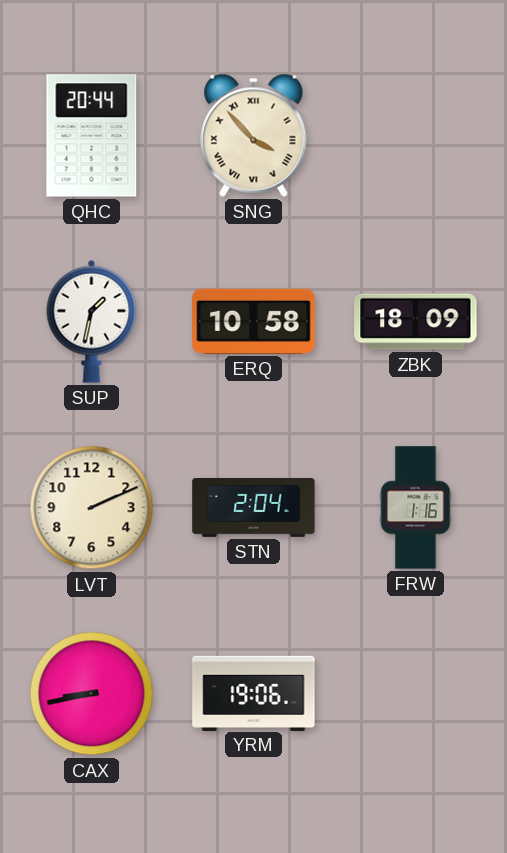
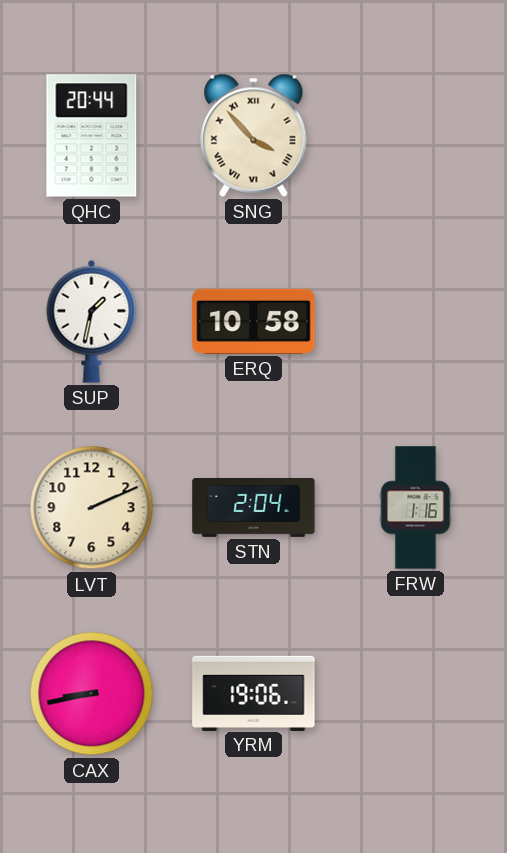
ZBK: 18:09 -> none
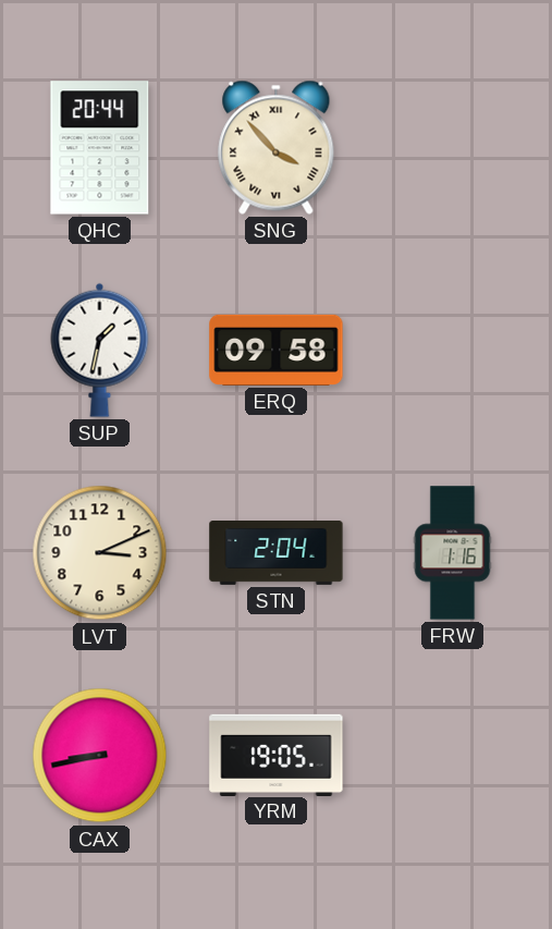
ERQ: 10:58 -> 09:58
LVT: 2:11 -> 3:11
YRM: 19:06 -> 19:05
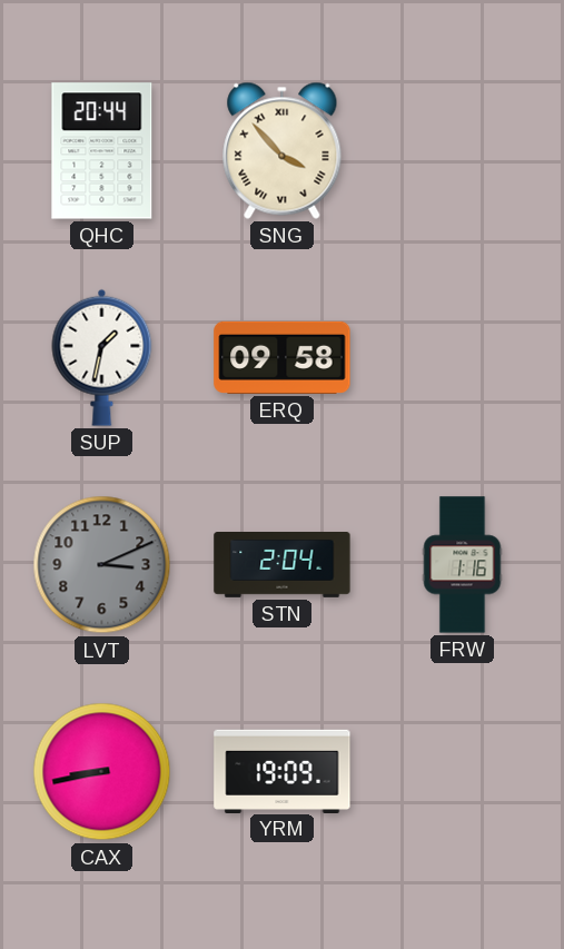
LVT dial: cream -> grey
YRM: 19:05 -> 19:09
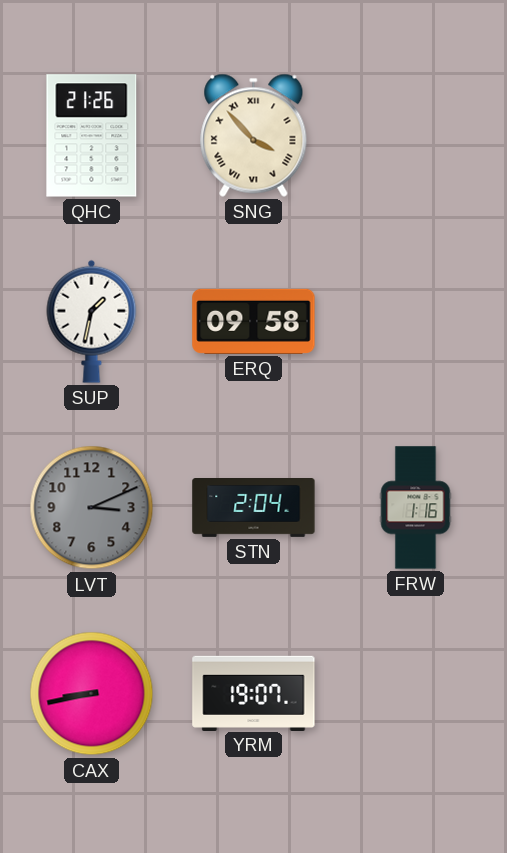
QHC: 20:44 -> 21:26
YRM: 19:09 -> 19:07
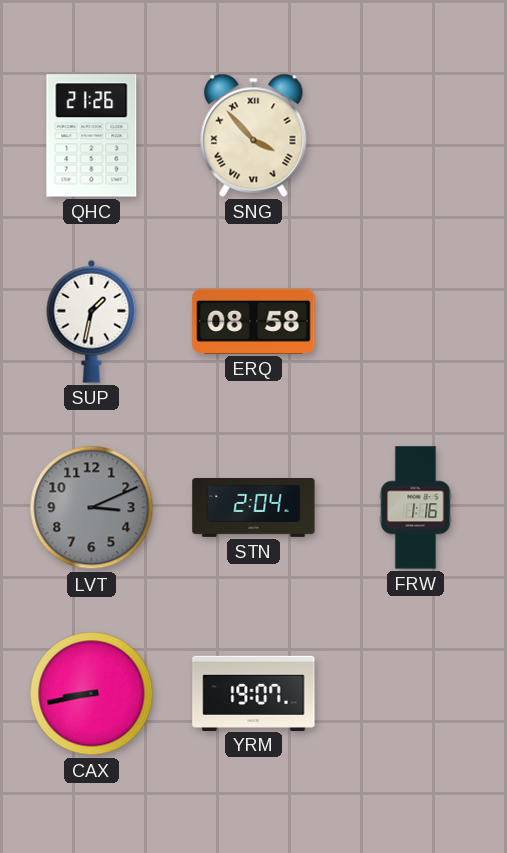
ERQ: 09:58 -> 08:58
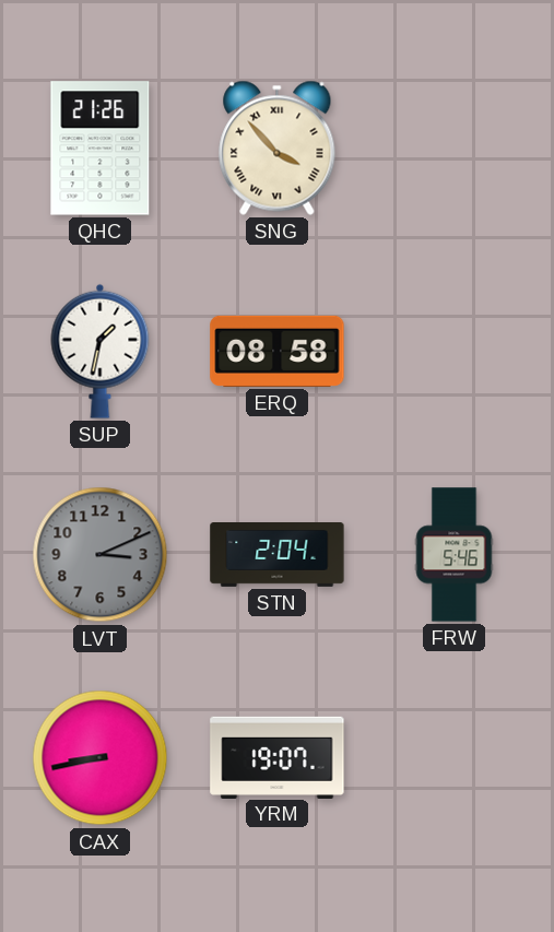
FRW: 1:16 -> 5:46
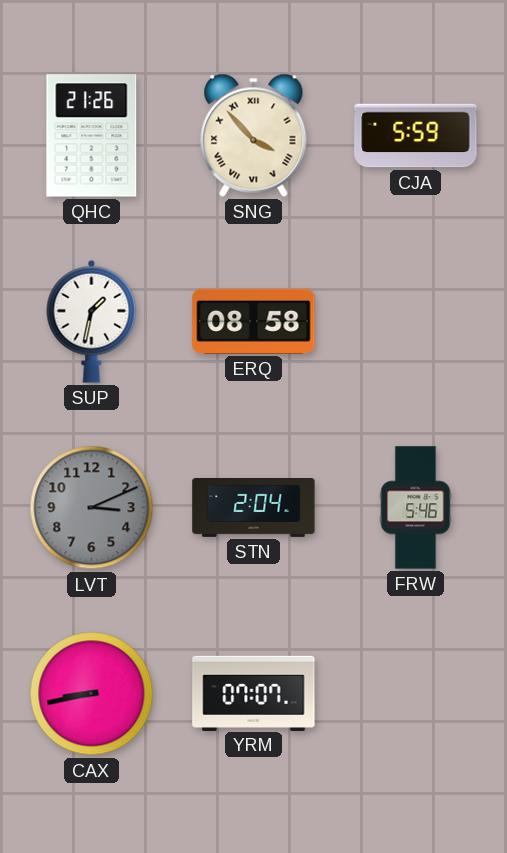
CJA: none -> 5:59
YRM: 19:07 -> 07:07
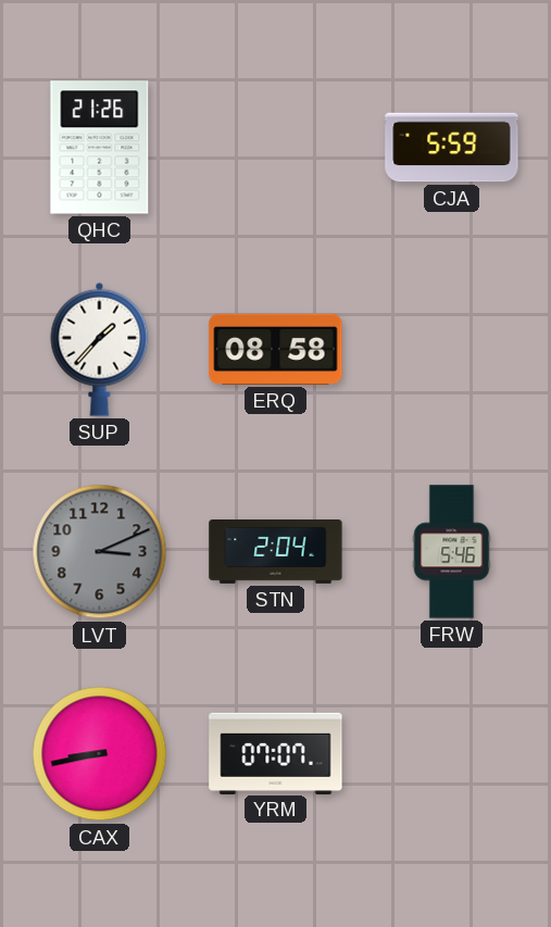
SNG: 3:53 -> none
SUP: 1:32 -> 1:37
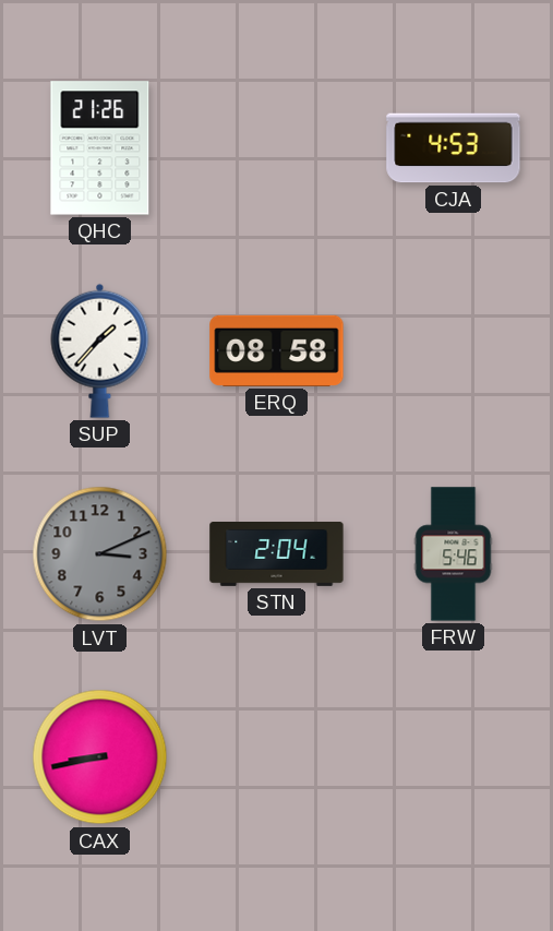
CJA: 5:59 -> 4:53
YRM: 07:07 -> none
